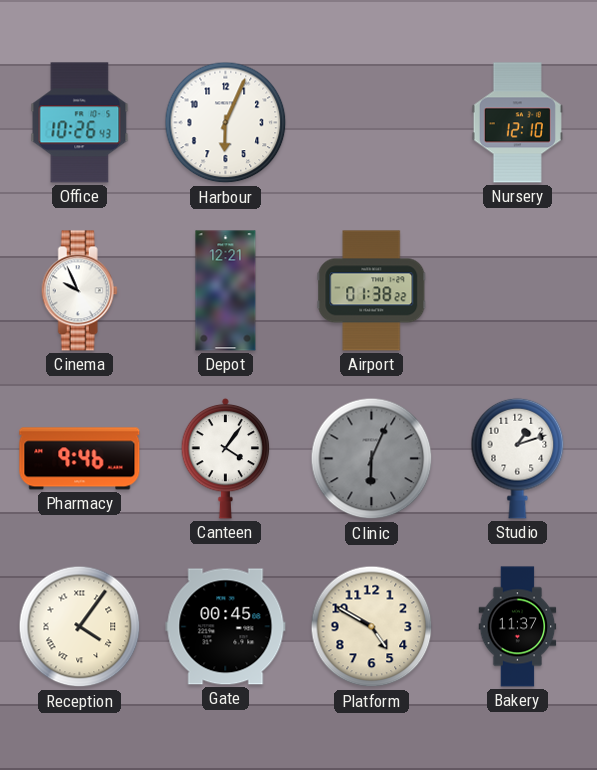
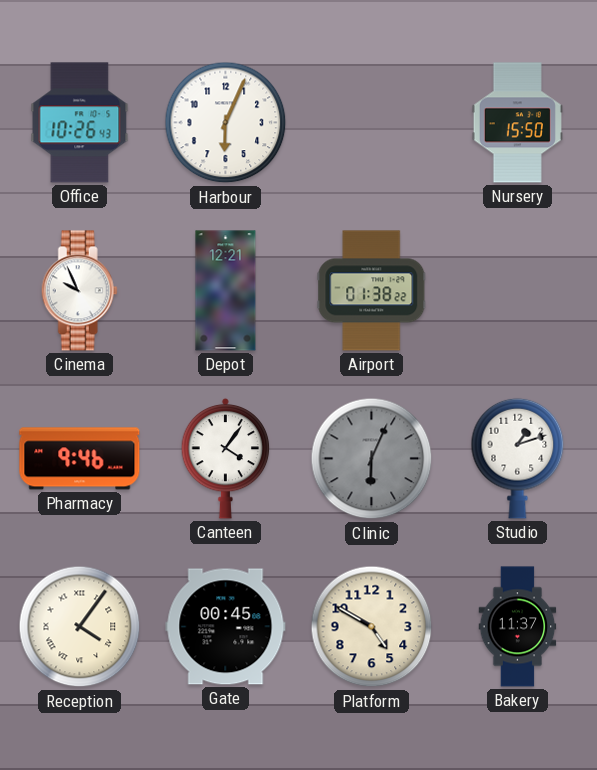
Nursery: 12:10 -> 15:50
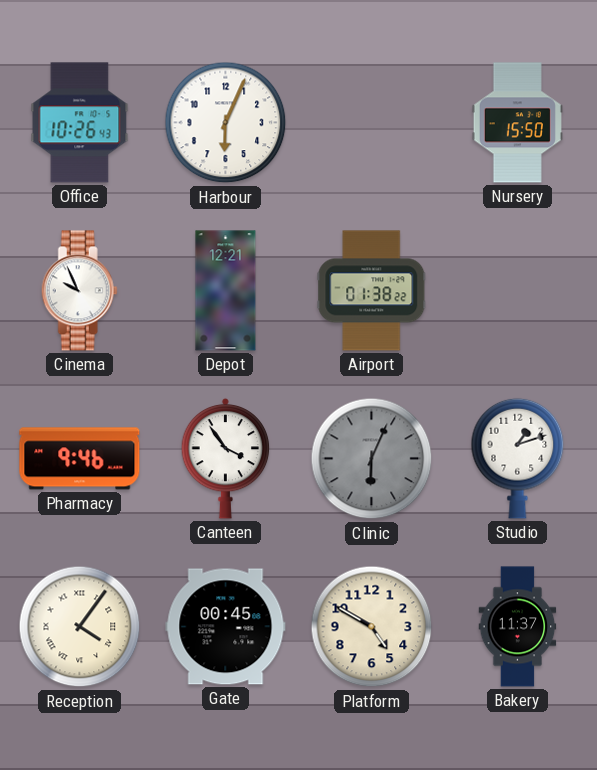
Canteen: 4:06 -> 3:54
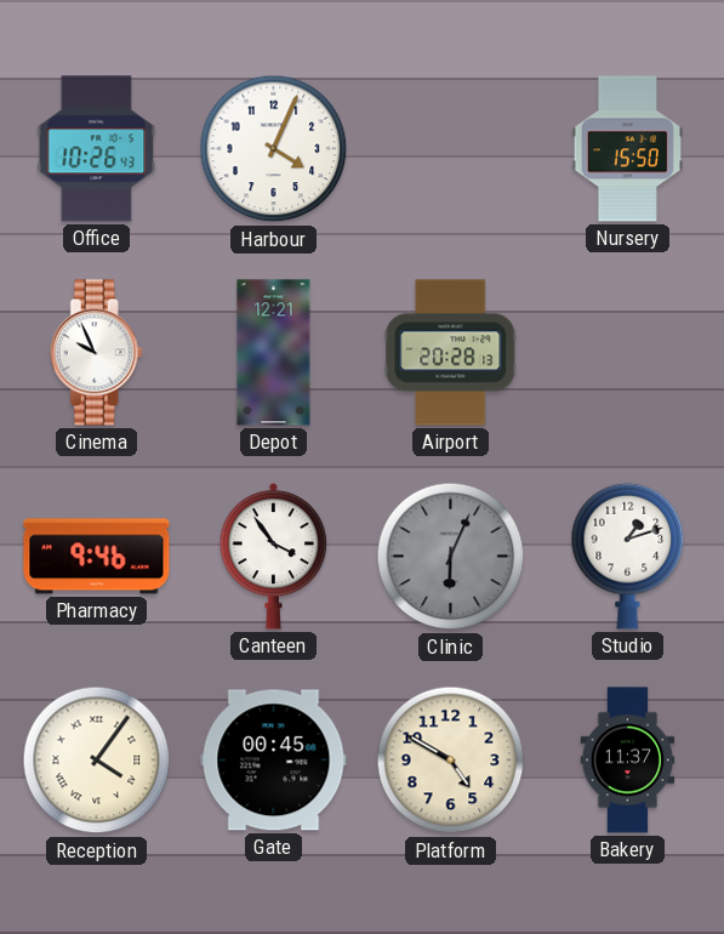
Harbour: 6:04 -> 4:04
Airport: 01:38 -> 20:28
